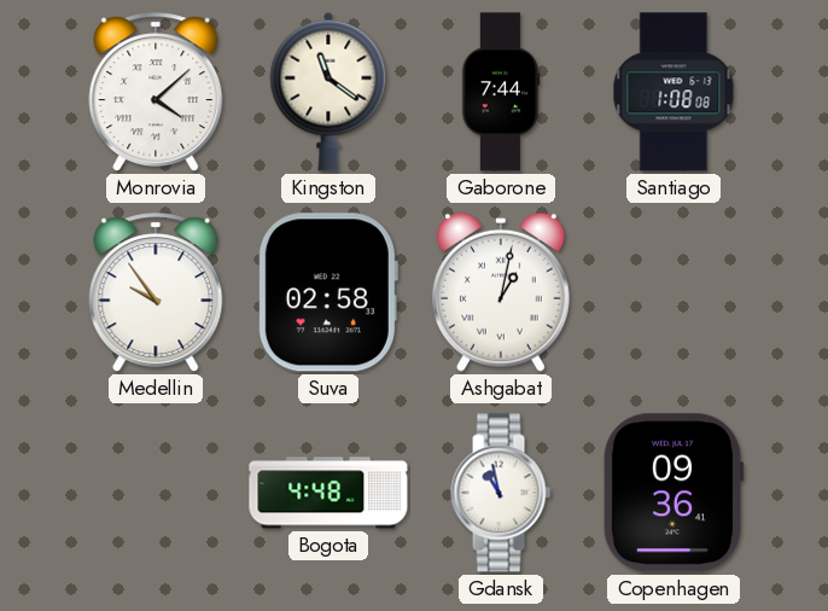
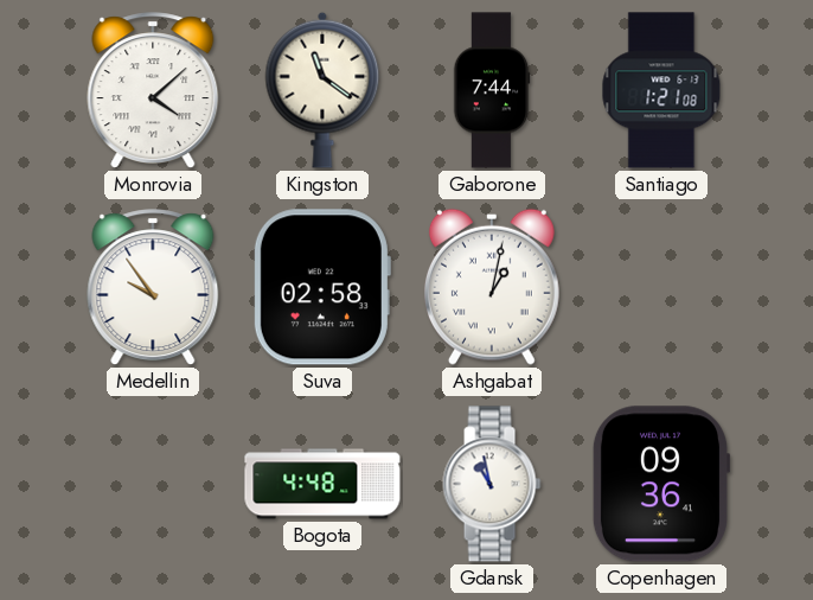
Santiago: 1:08 -> 1:21
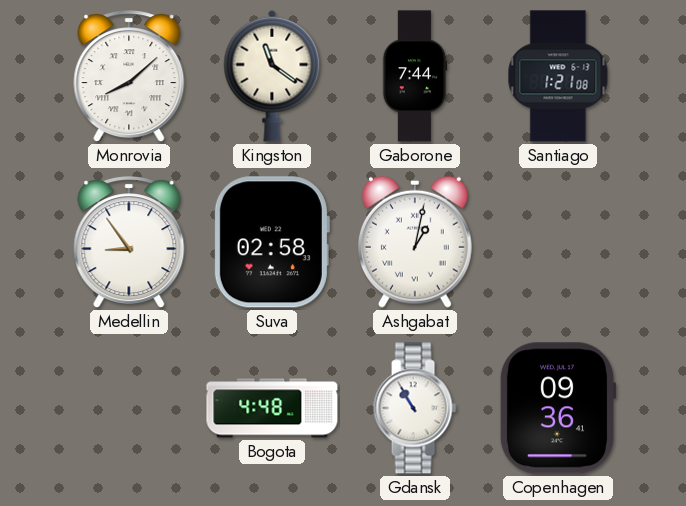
Monrovia: 4:08 -> 8:08
Medellin: 9:54 -> 8:54
Gdansk: 10:58 -> 10:55
